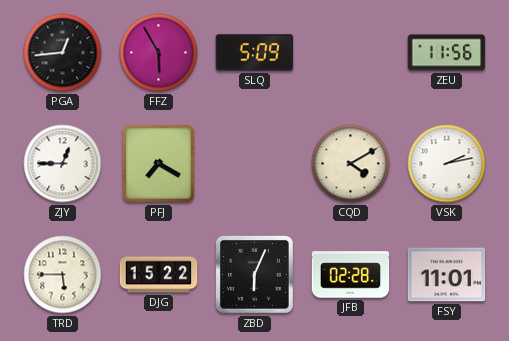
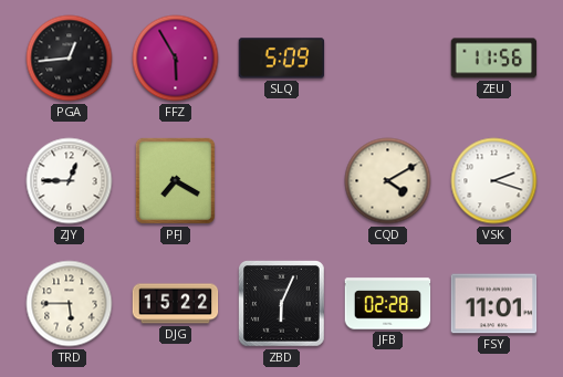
VSK: 2:13 -> 2:18
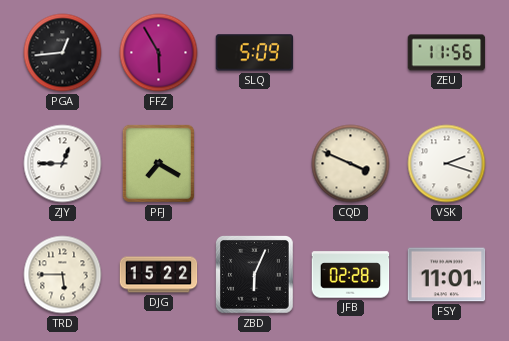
CQD: 4:10 -> 3:49
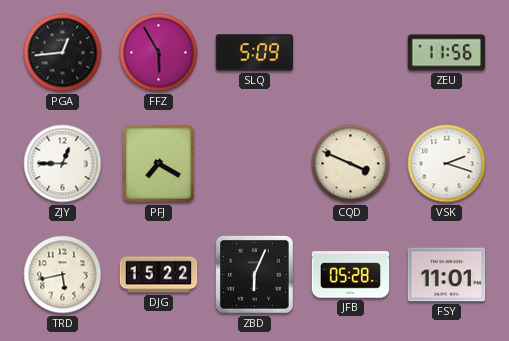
TRD: 5:45 -> 5:43
JFB: 02:28 -> 05:28
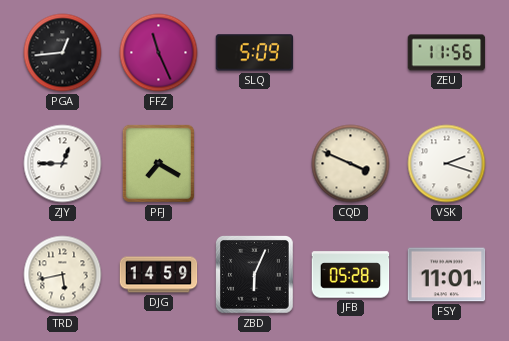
FFZ: 5:55 -> 11:26
DJG: 15:22 -> 14:59
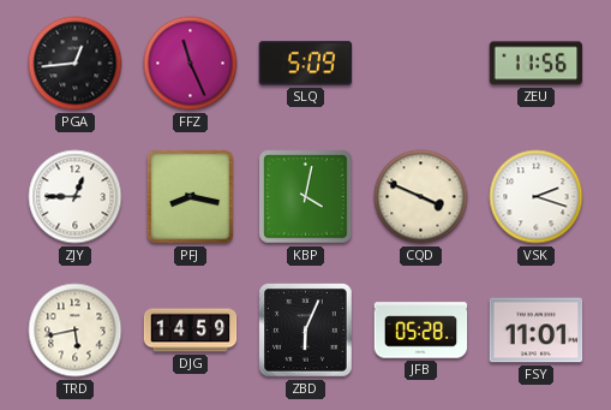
PFJ: 7:20 -> 8:17
KBP: none -> 4:02
